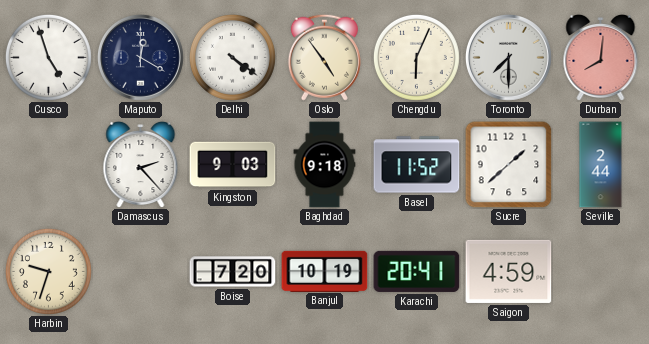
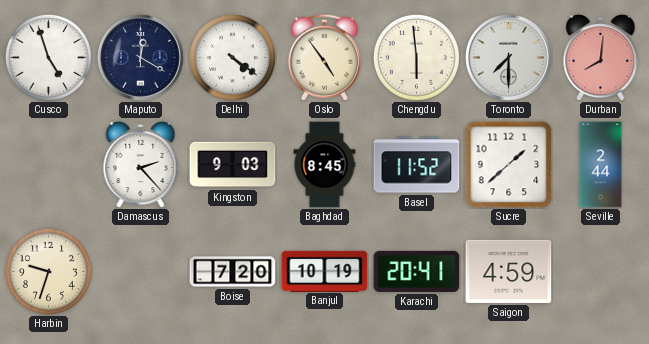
Chengdu: 6:04 -> 5:59
Baghdad: 9:18 -> 8:45
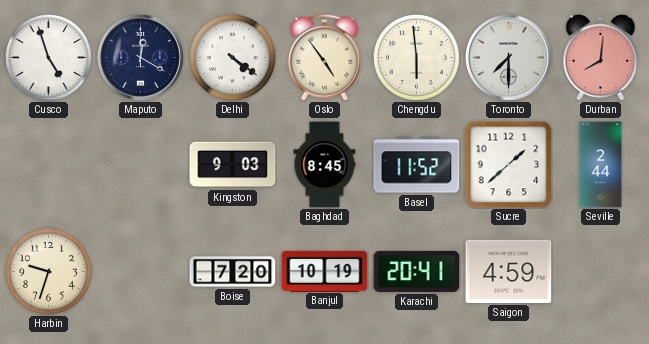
Damascus: 2:23 -> none
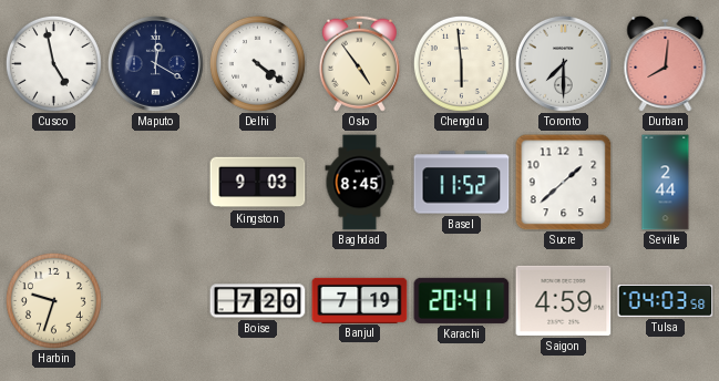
Cusco: 4:57 -> 4:58
Banjul: 10:19 -> 7:19
Tulsa: none -> 04:03
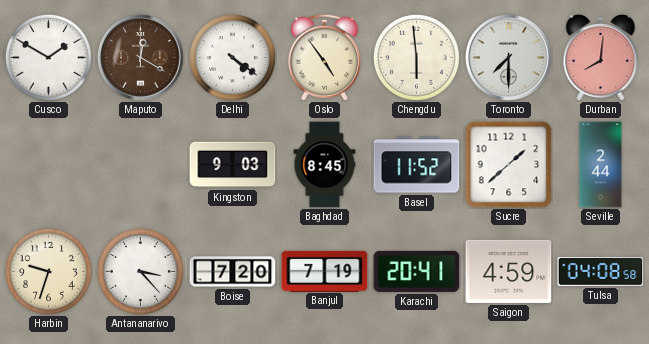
Cusco: 4:58 -> 1:50
Maputo dial: navy -> brown
Antananarivo: none -> 3:23
Tulsa: 04:03 -> 04:08
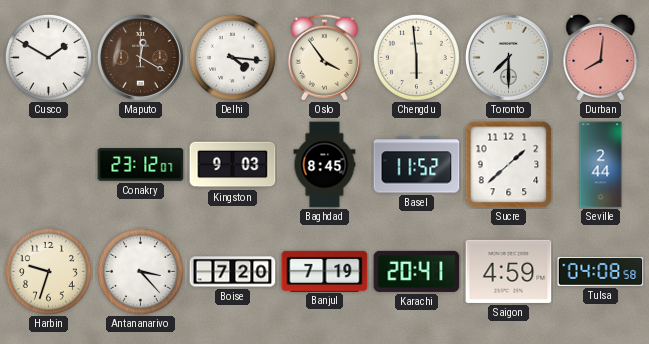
Delhi: 4:21 -> 4:16
Oslo: 4:54 -> 3:54
Conakry: none -> 23:12
